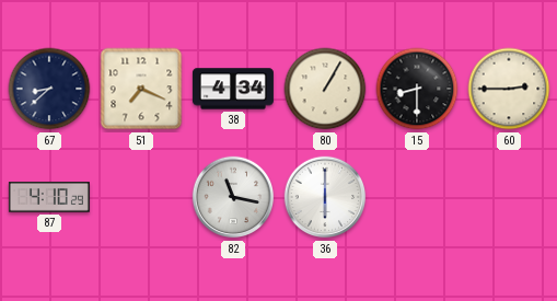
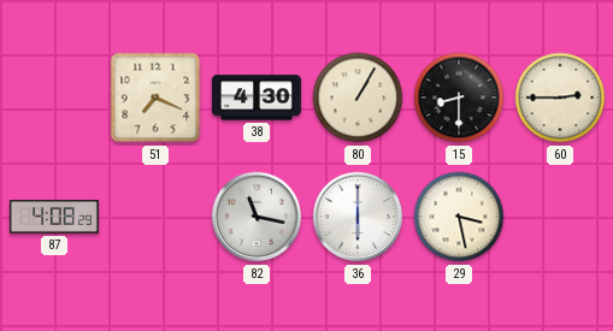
67: 8:38 -> none
38: 4:34 -> 4:30
87: 4:10 -> 4:08
29: none -> 3:28
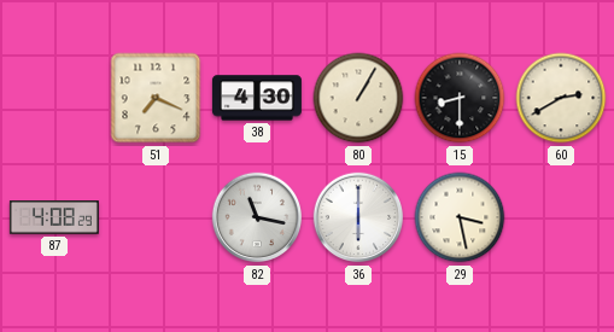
60: 2:45 -> 2:40
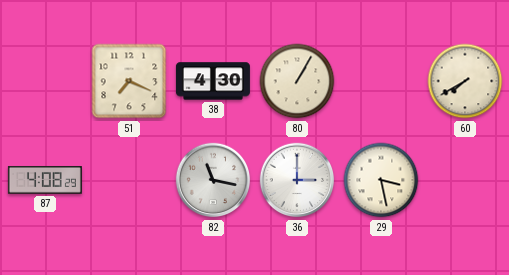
15: 8:30 -> none
60: 2:40 -> 7:40
36: 6:00 -> 3:00
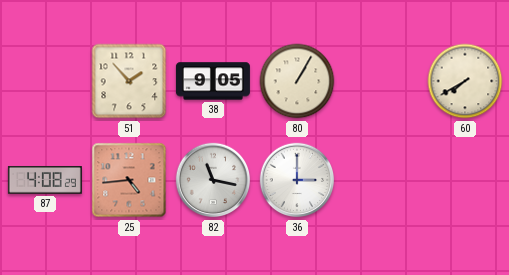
51: 7:19 -> 1:53
38: 4:30 -> 9:05
25: none -> 4:44
29: 3:28 -> none
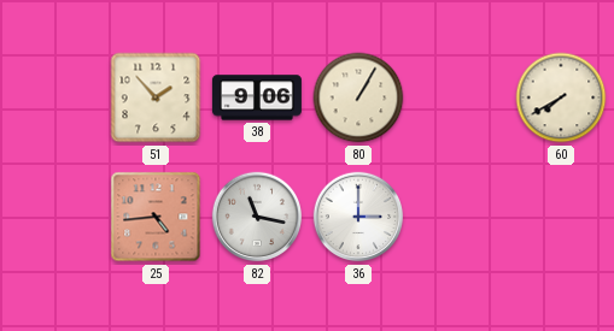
38: 9:05 -> 9:06
87: 4:08 -> none
